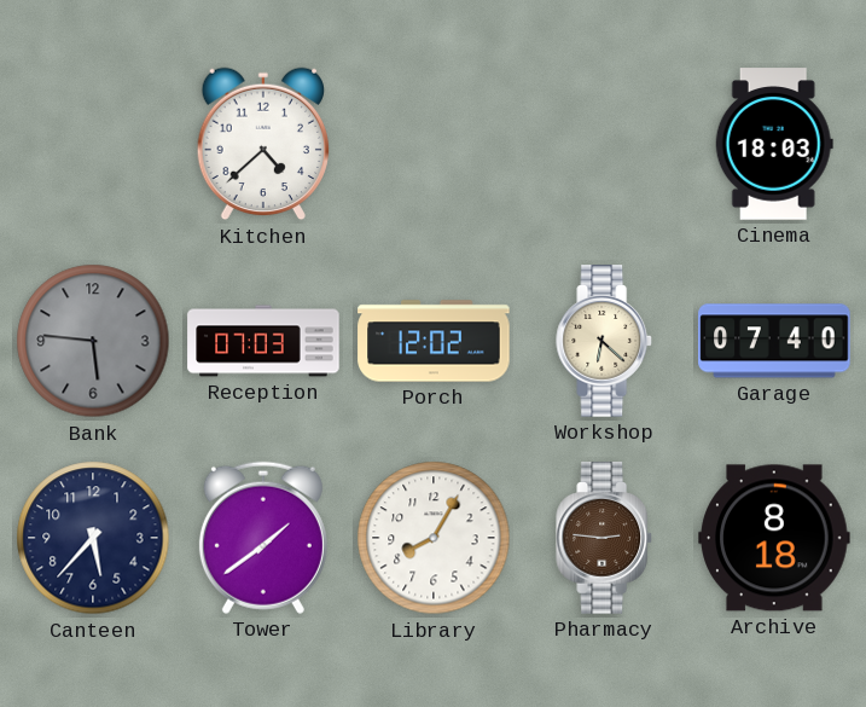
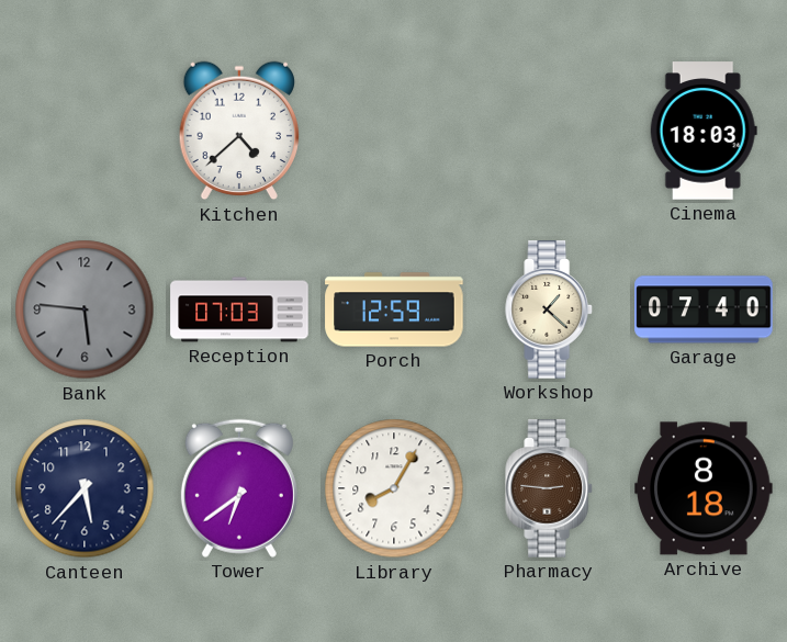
Porch: 12:02 -> 12:59
Workshop: 6:22 -> 1:22
Tower: 1:39 -> 6:39
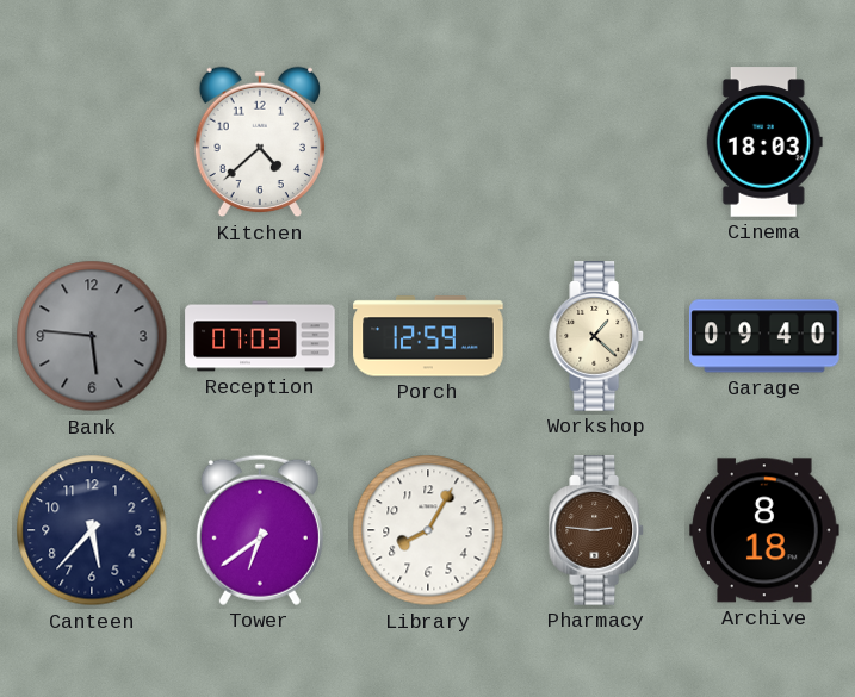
Garage: 07:40 -> 09:40
